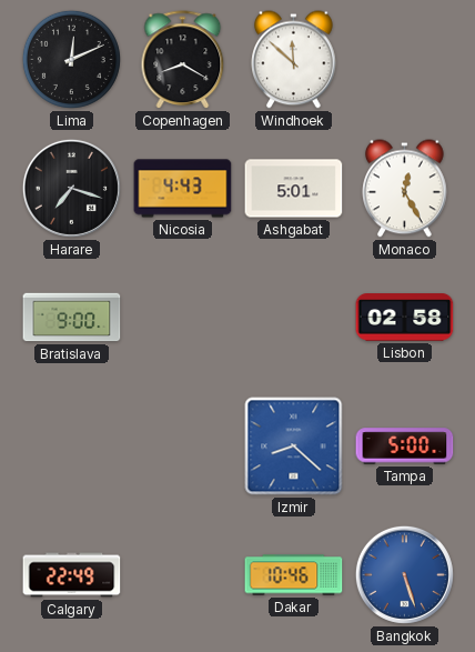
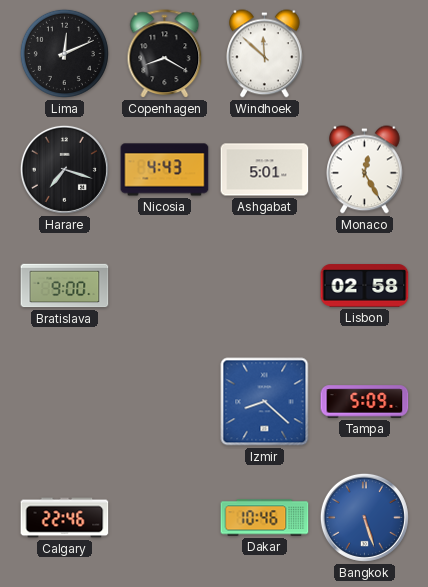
Tampa: 5:00 -> 5:09
Calgary: 22:49 -> 22:46
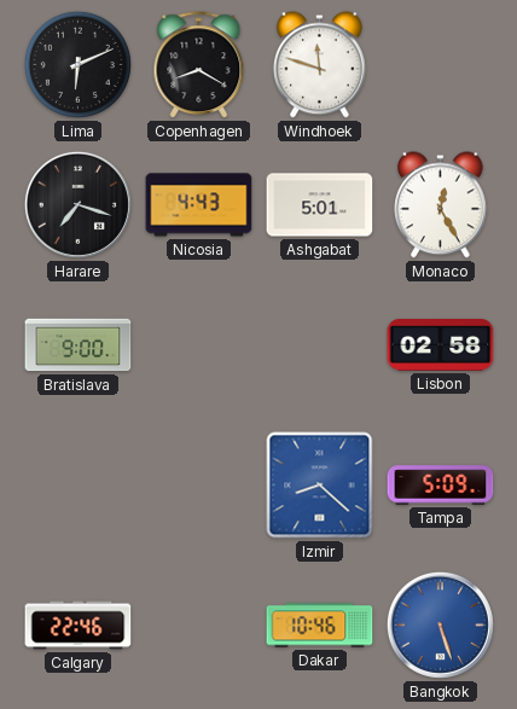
Lima: 12:11 -> 6:11
Windhoek: 11:52 -> 11:48
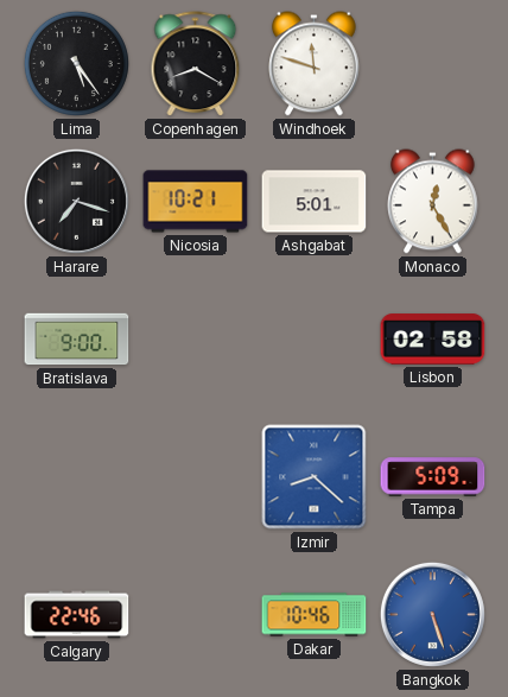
Lima: 6:11 -> 5:24
Nicosia: 4:43 -> 10:21
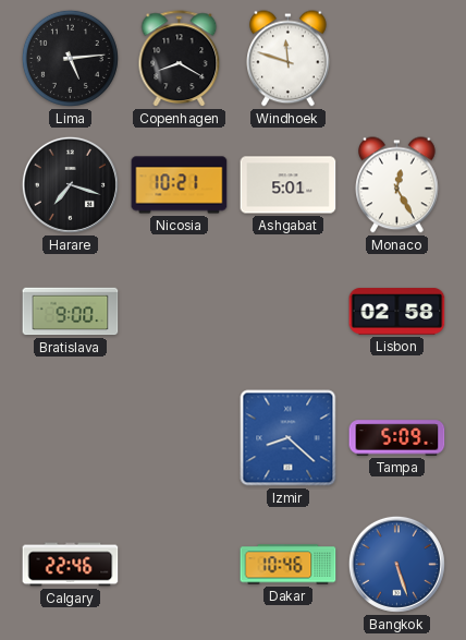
Lima: 5:24 -> 5:14
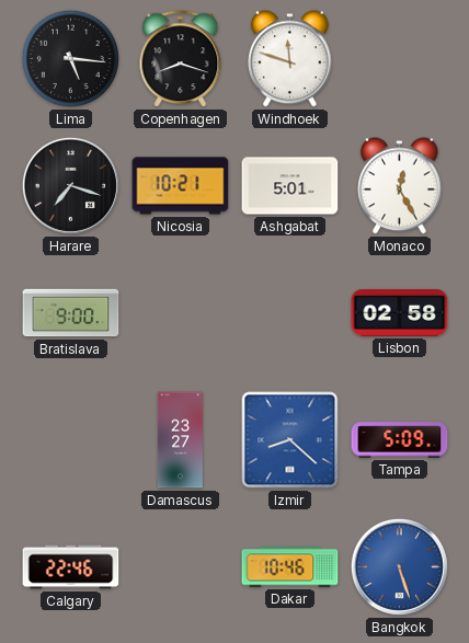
Lima: 5:14 -> 5:16
Copenhagen: 8:20 -> 8:18
Damascus: none -> 23:27
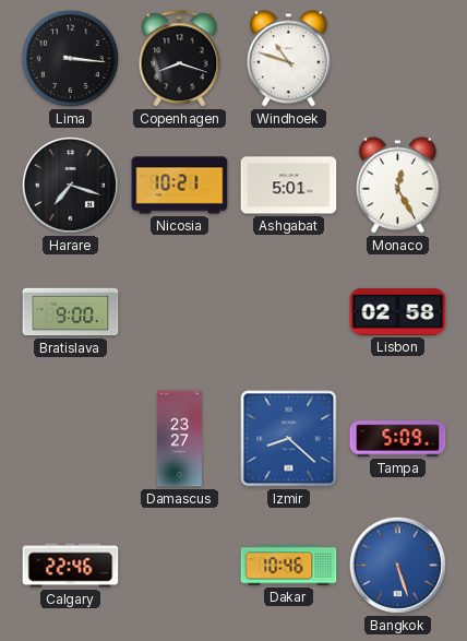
Lima: 5:16 -> 3:16
Windhoek: 11:48 -> 10:48
